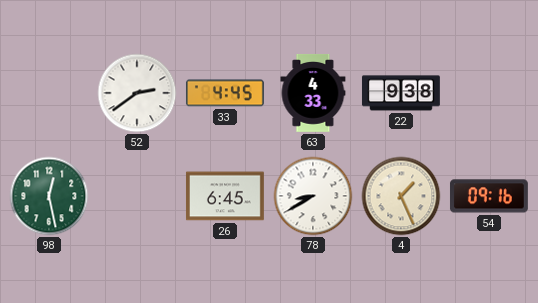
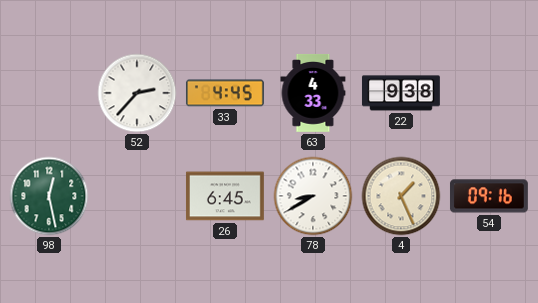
52: 2:39 -> 2:37
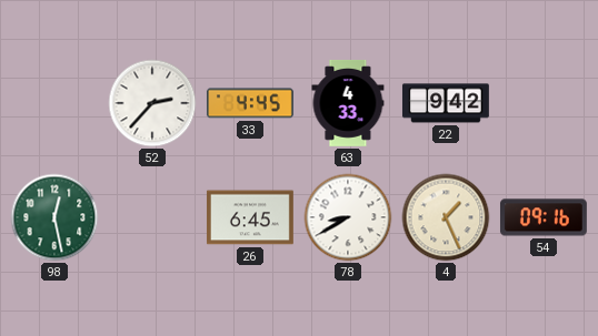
22: 9:38 -> 9:42
